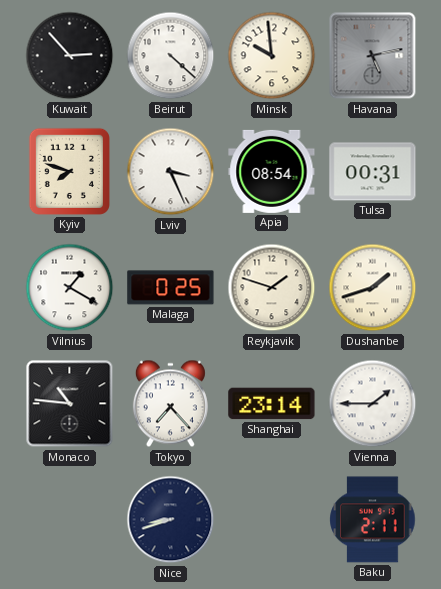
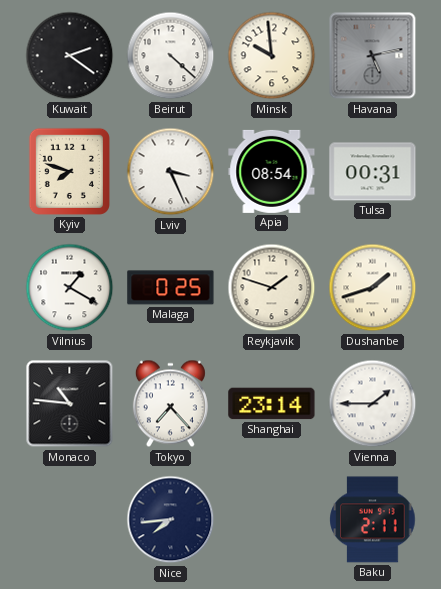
Kuwait: 2:53 -> 2:21
Nice: 8:42 -> 7:44
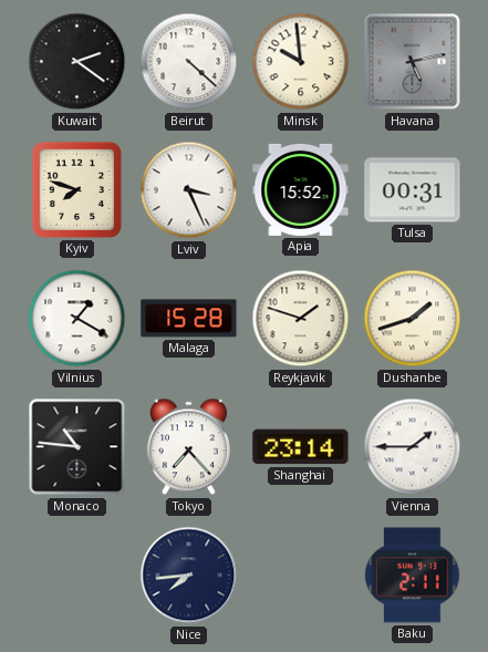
Apia: 08:54 -> 15:52
Malaga: 0:25 -> 15:28
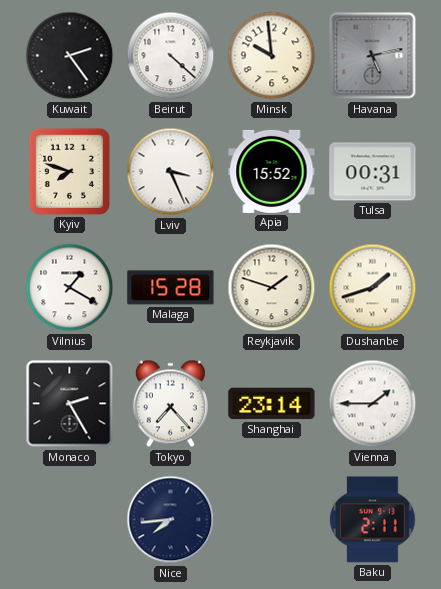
Kuwait: 2:21 -> 2:24
Monaco: 10:46 -> 2:25
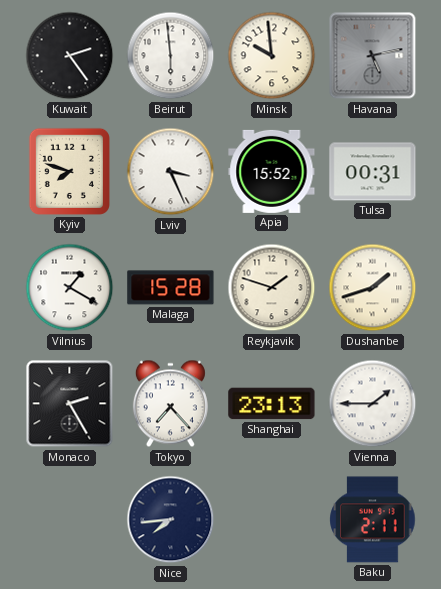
Beirut: 4:22 -> 5:59
Shanghai: 23:14 -> 23:13
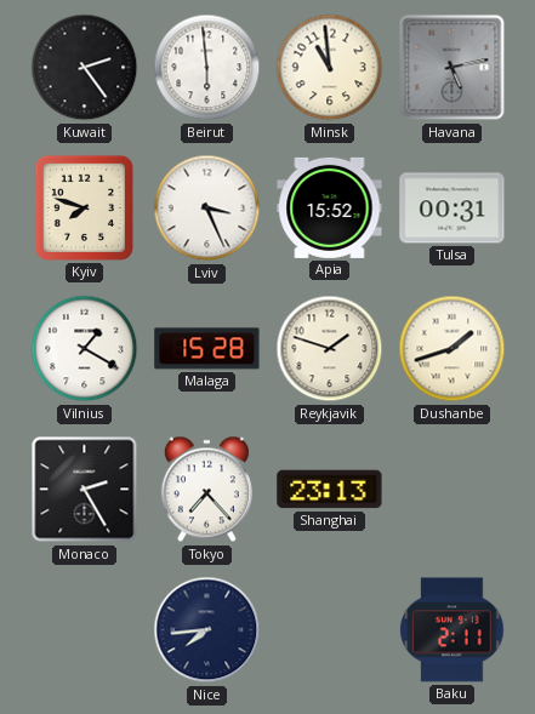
Minsk: 9:59 -> 10:59
Vienna: 1:45 -> none
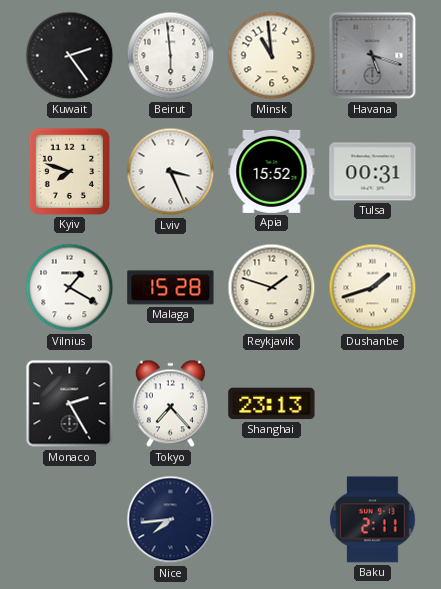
Havana: 5:13 -> 5:18
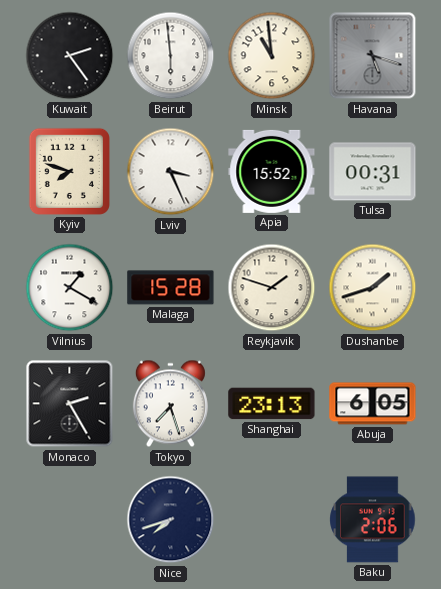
Tokyo: 7:23 -> 7:27
Abuja: none -> 6:05
Nice: 7:44 -> 7:42
Baku: 2:11 -> 2:06
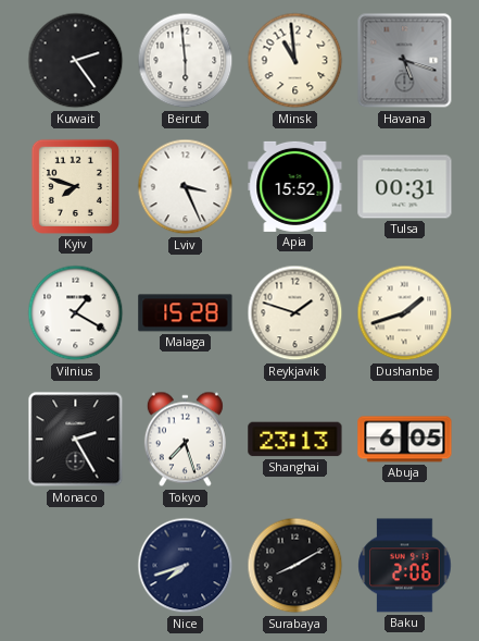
Surabaya: none -> 8:10
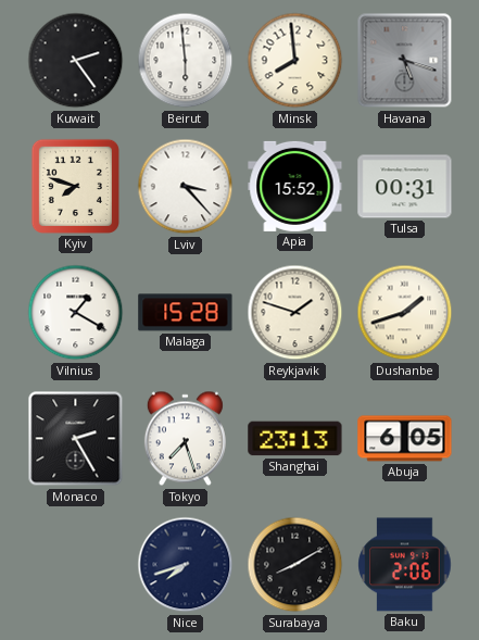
Minsk: 10:59 -> 7:59
Lviv: 3:26 -> 3:23
